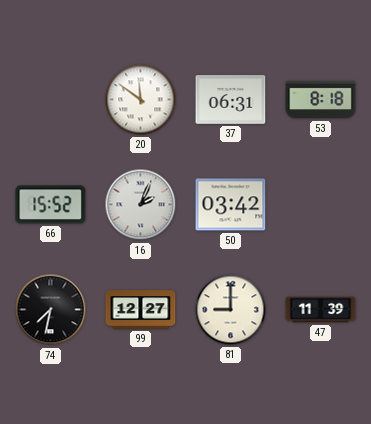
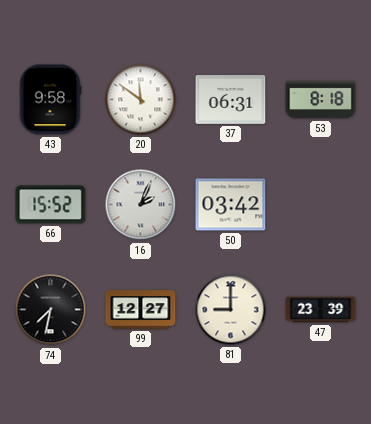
43: none -> 9:58
47: 11:39 -> 23:39
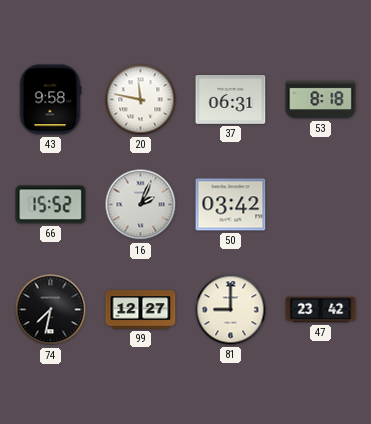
20: 11:51 -> 11:47
47: 23:39 -> 23:42
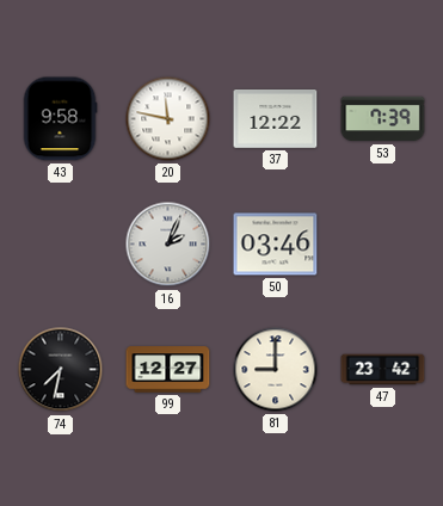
37: 06:31 -> 12:22
53: 8:18 -> 7:39
66: 15:52 -> none
50: 03:42 -> 03:46
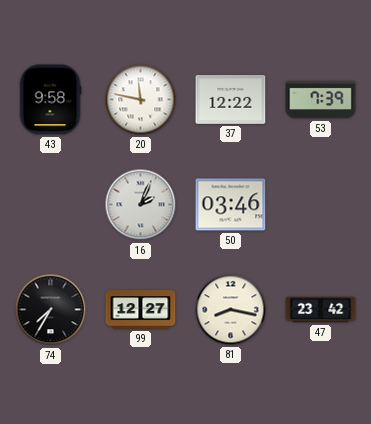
74: 7:32 -> 7:35
81: 9:00 -> 8:17
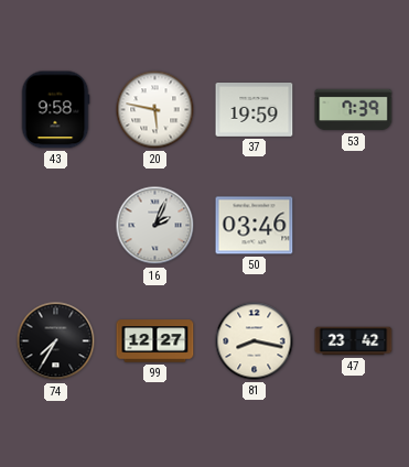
20: 11:47 -> 5:47
37: 12:22 -> 19:59
